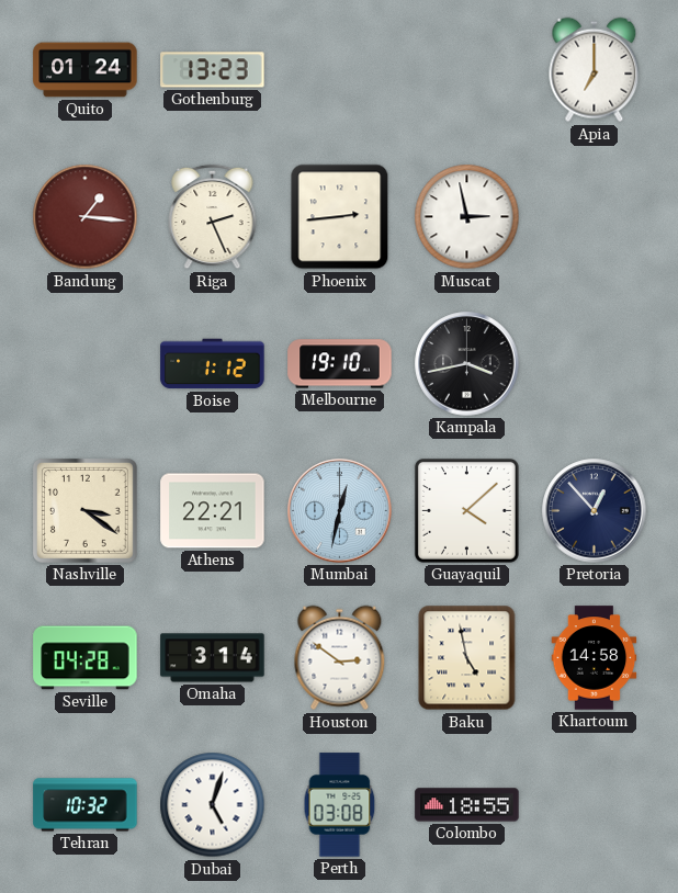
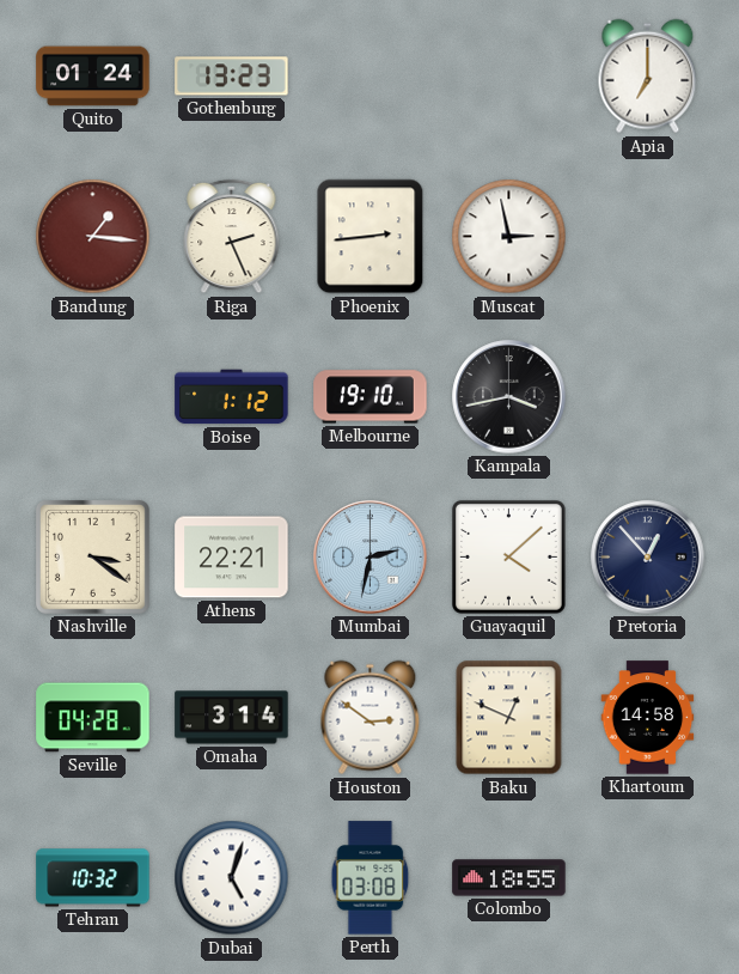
Mumbai: 12:32 -> 2:32
Baku: 4:58 -> 12:49
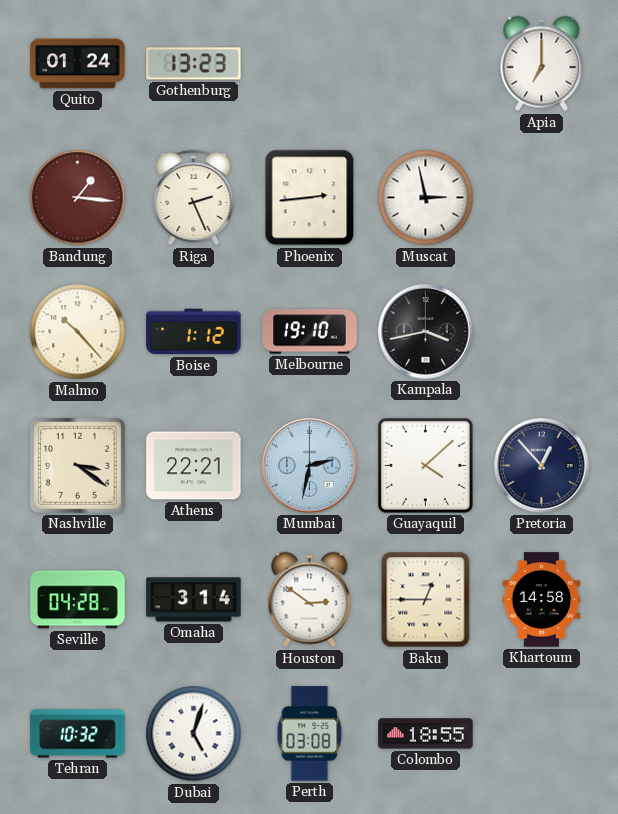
Malmo: none -> 10:23
Baku: 12:49 -> 12:45
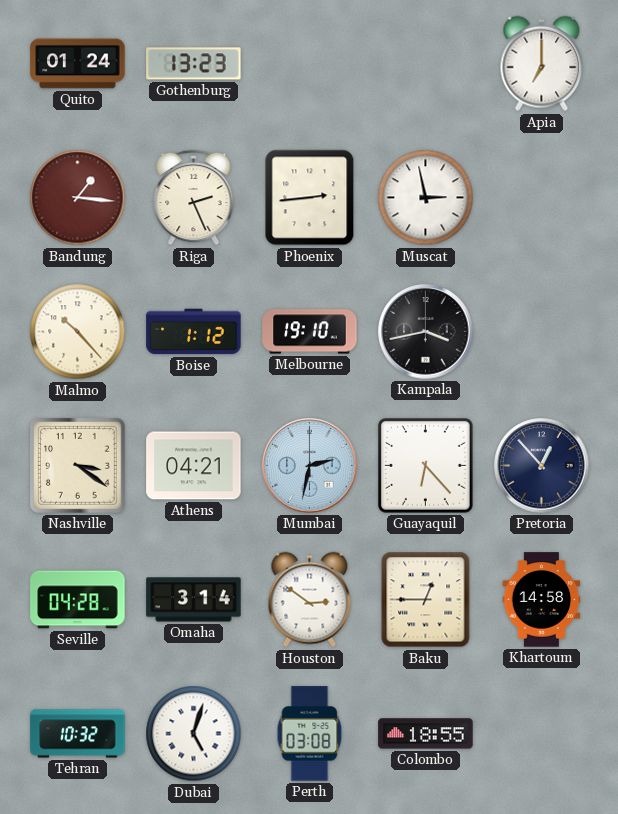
Athens: 22:21 -> 04:21
Guayaquil: 4:08 -> 6:23
